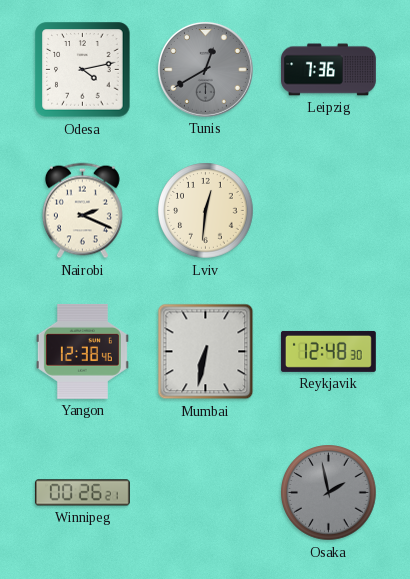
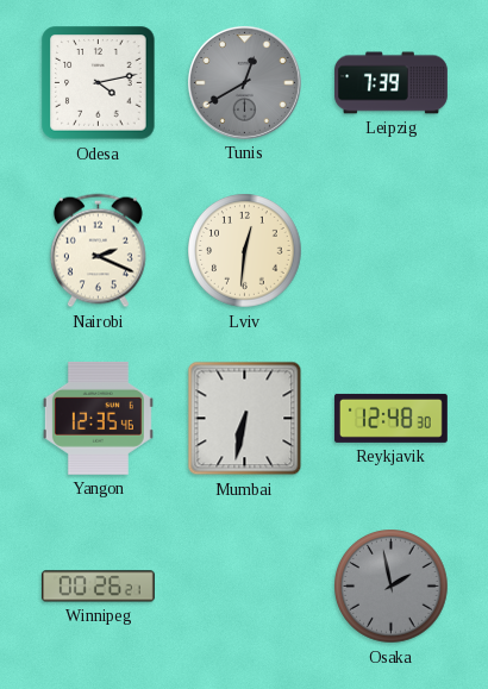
Leipzig: 7:36 -> 7:39
Yangon: 12:38 -> 12:35
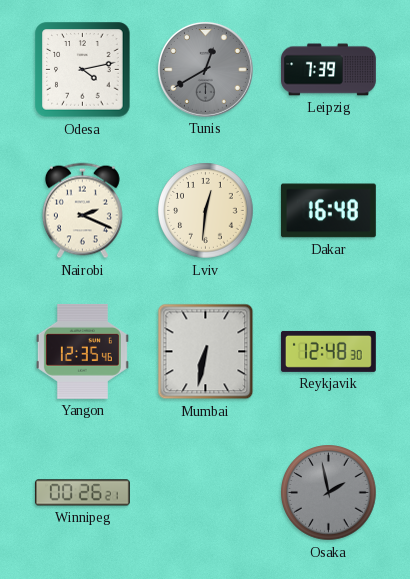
Dakar: none -> 16:48
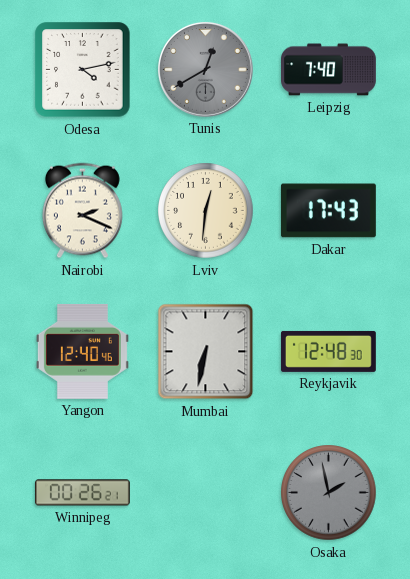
Leipzig: 7:39 -> 7:40
Dakar: 16:48 -> 17:43
Yangon: 12:35 -> 12:40
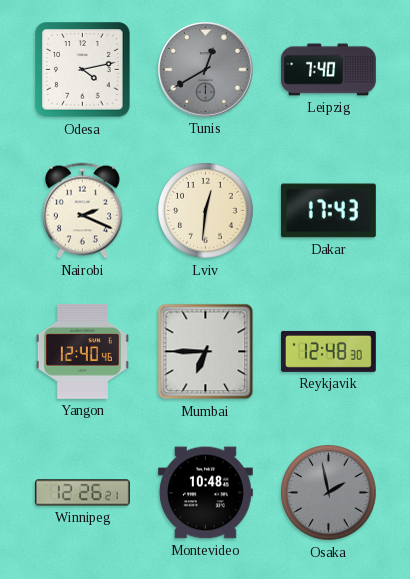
Mumbai: 6:32 -> 6:45
Winnipeg: 00:26 -> 12:26
Montevideo: none -> 10:48
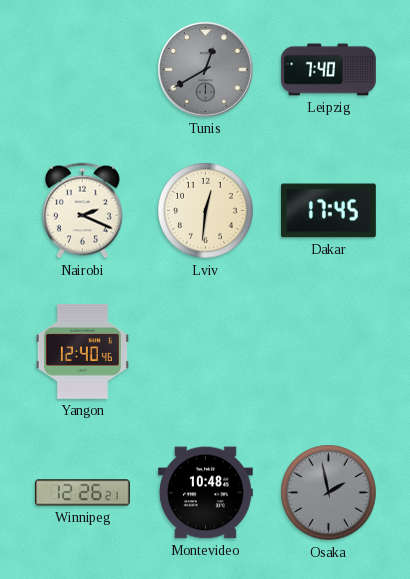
Odesa: 4:13 -> none
Dakar: 17:43 -> 17:45
Mumbai: 6:45 -> none
Reykjavik: 12:48 -> none
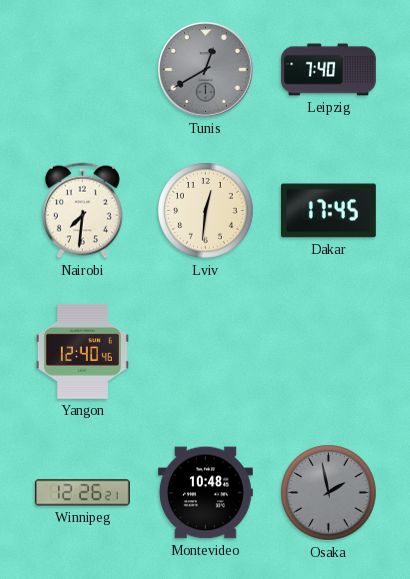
Nairobi: 2:19 -> 7:31
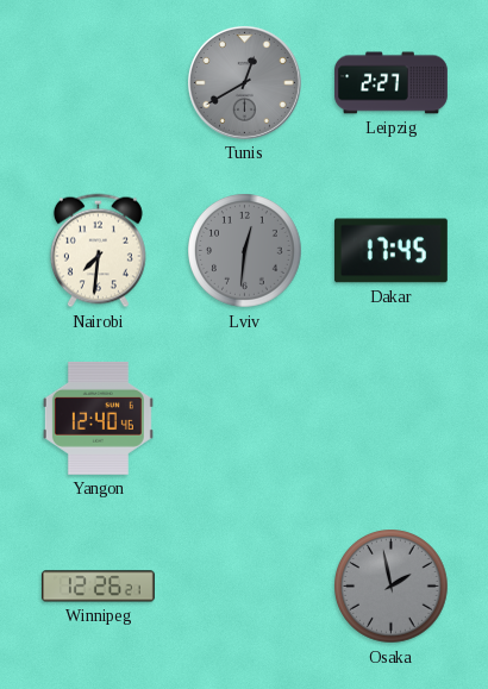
Leipzig: 7:40 -> 2:27
Lviv dial: cream -> grey
Montevideo: 10:48 -> none
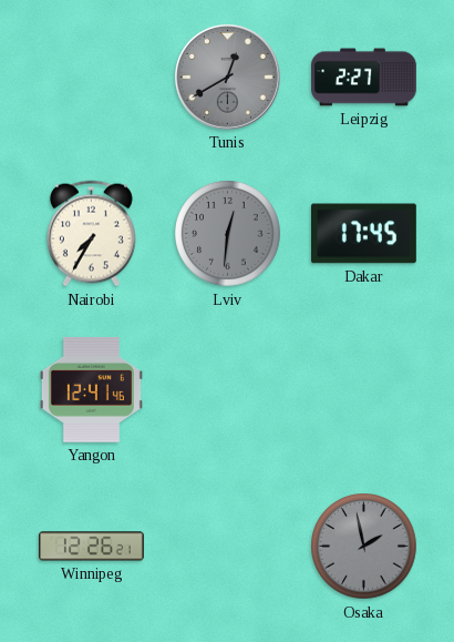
Nairobi: 7:31 -> 7:35
Yangon: 12:40 -> 12:41
